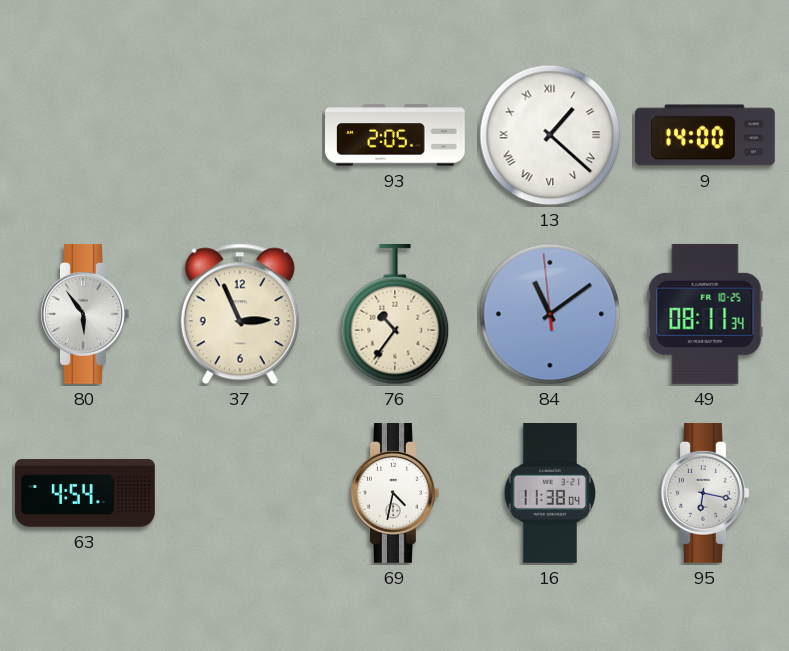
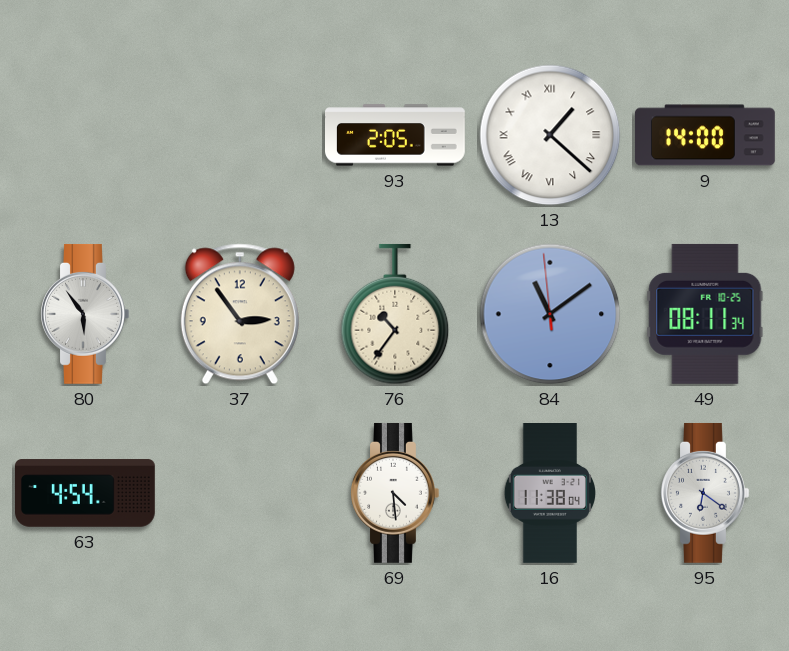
37: 2:56 -> 2:54
69: 4:32 -> 4:29
95: 6:17 -> 6:21
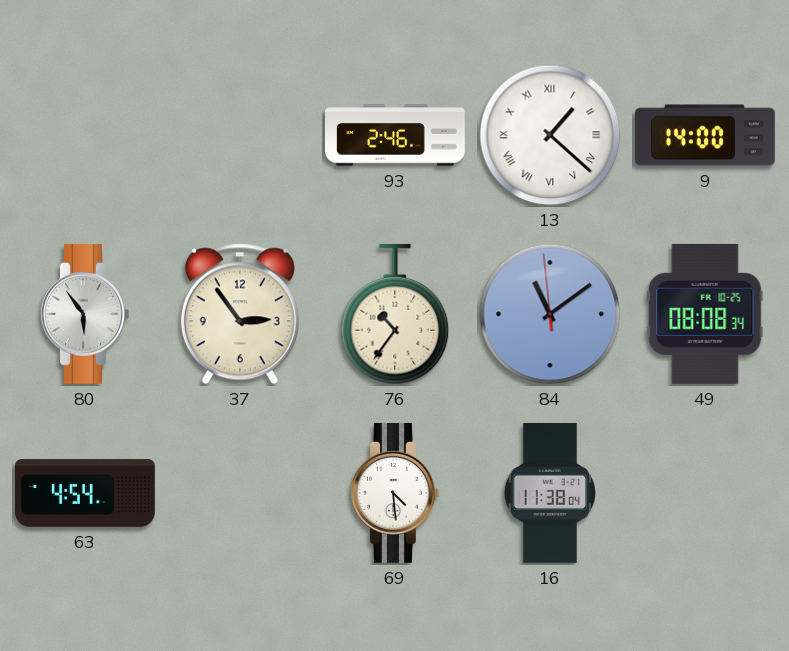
93: 2:05 -> 2:46
49: 08:11 -> 08:08
95: 6:21 -> none
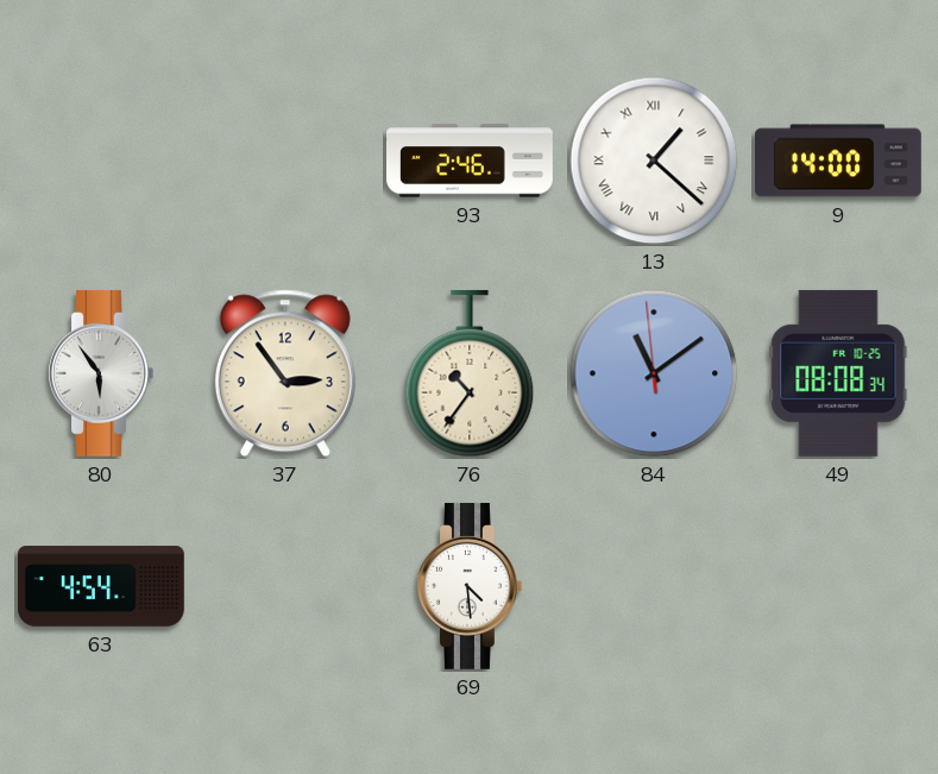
16: 11:38 -> none
